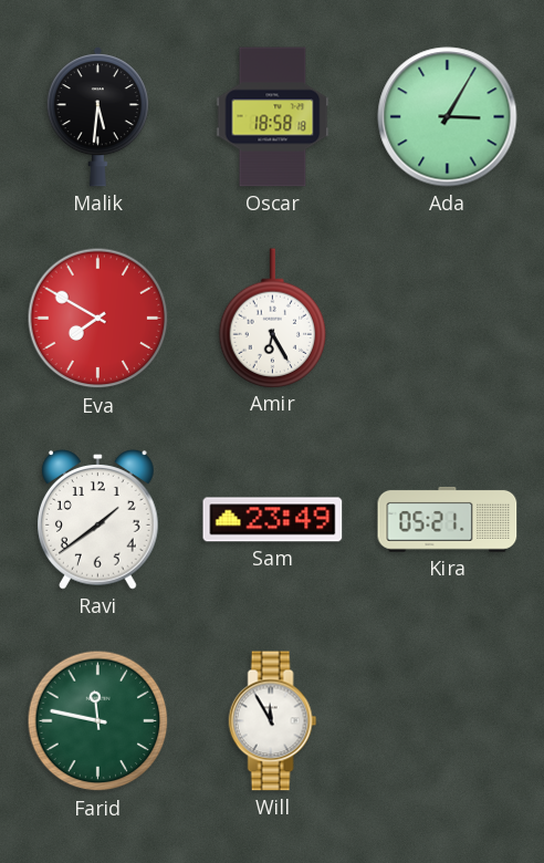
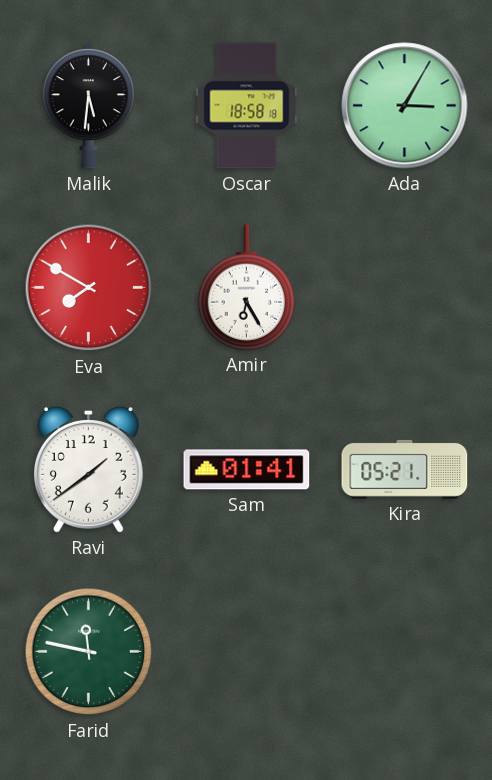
Sam: 23:49 -> 01:41
Will: 11:55 -> none
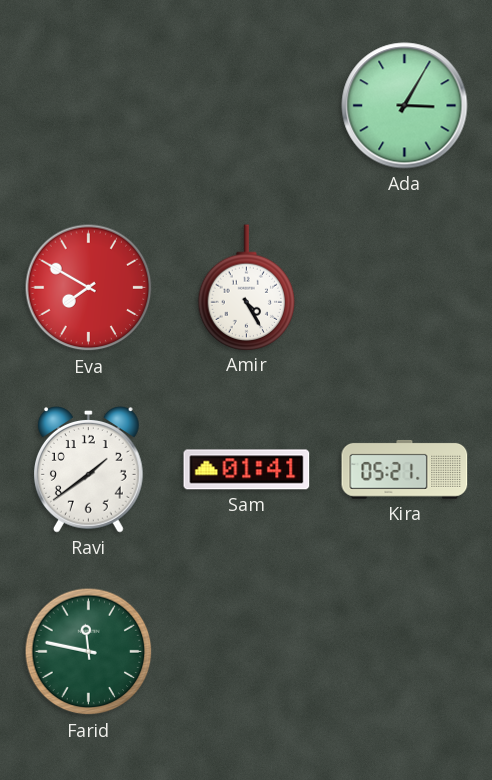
Malik: 5:31 -> none
Oscar: 18:58 -> none
Amir: 6:25 -> 4:25
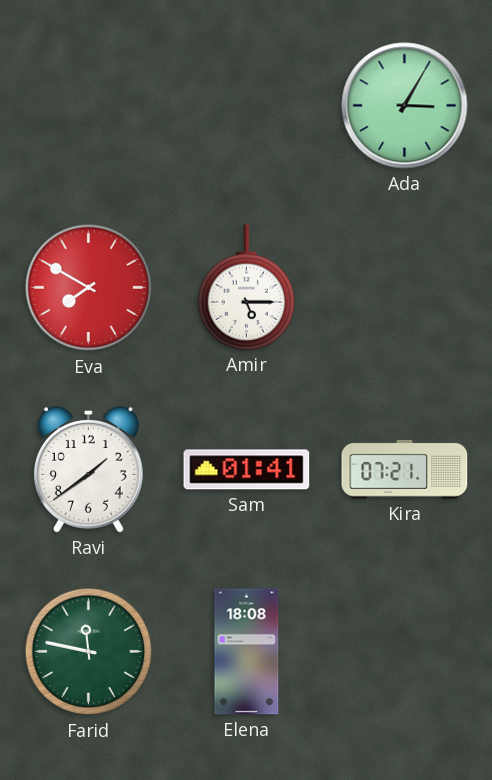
Amir: 4:25 -> 5:15
Kira: 05:21 -> 07:21
Elena: none -> 18:08
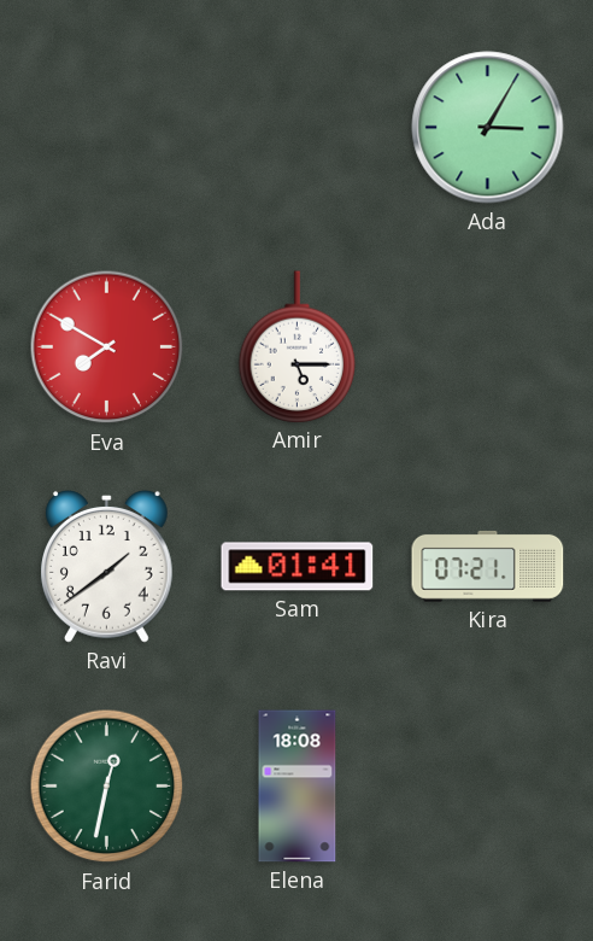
Farid: 11:47 -> 12:32
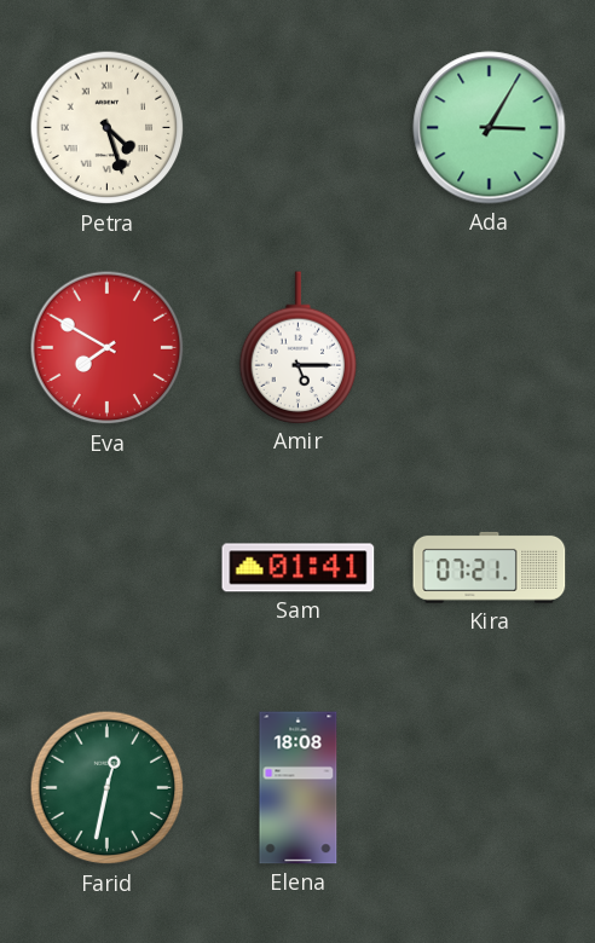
Petra: none -> 4:27
Ravi: 1:39 -> none
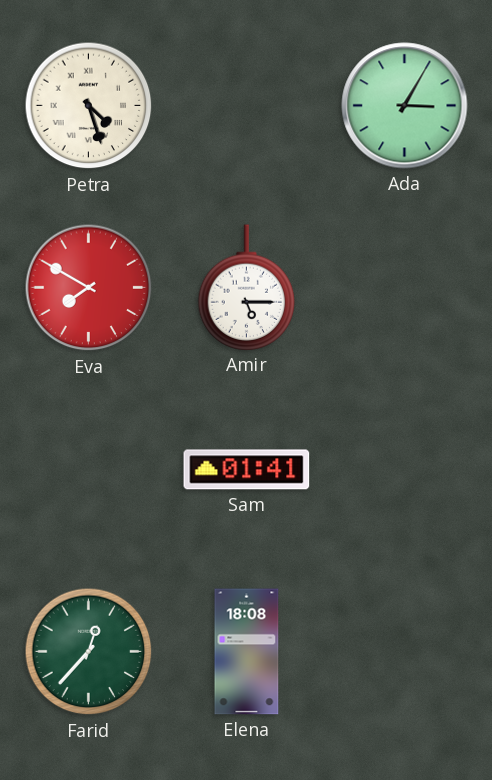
Kira: 07:21 -> none
Farid: 12:32 -> 12:37
